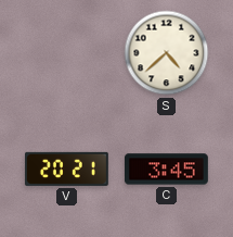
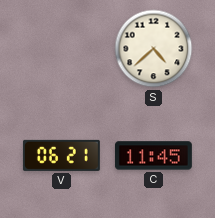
V: 20:21 -> 06:21
C: 3:45 -> 11:45
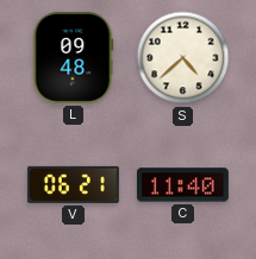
L: none -> 09:48
C: 11:45 -> 11:40
